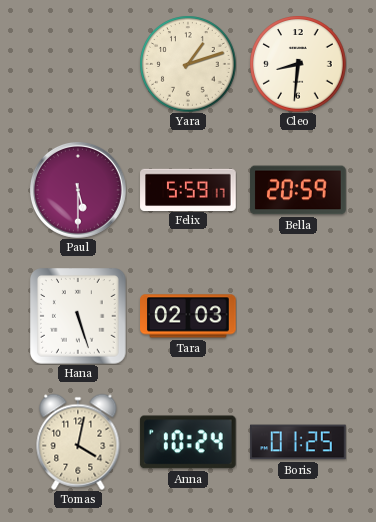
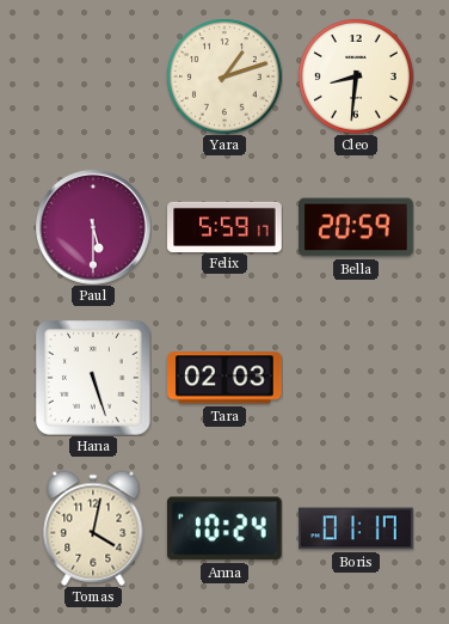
Boris: 01:25 -> 01:17
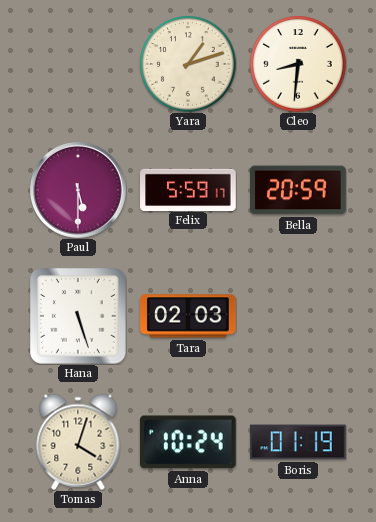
Tomas: 4:02 -> 4:03
Boris: 01:17 -> 01:19
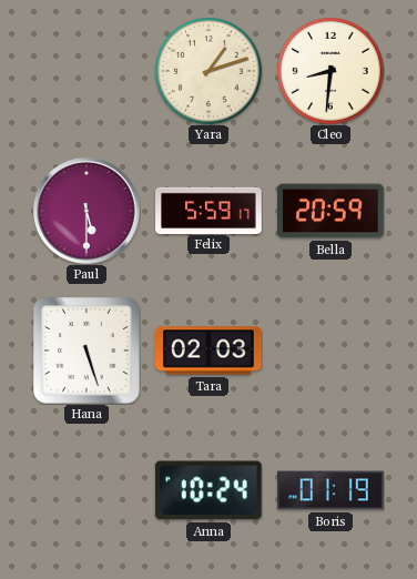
Tomas: 4:03 -> none
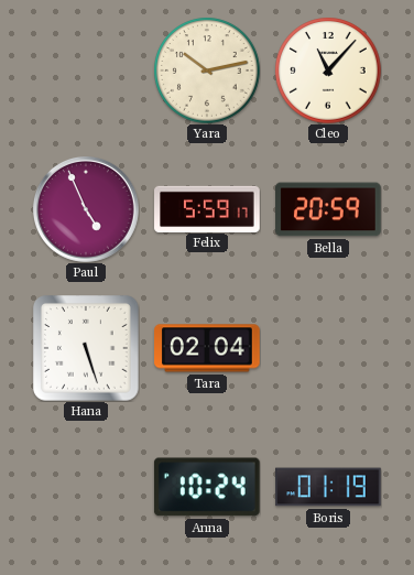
Yara: 1:12 -> 10:13
Cleo: 8:31 -> 11:07
Paul: 5:30 -> 4:56
Tara: 02:03 -> 02:04
